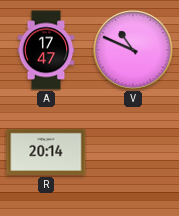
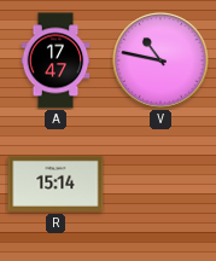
V: 10:49 -> 10:47
R: 20:14 -> 15:14
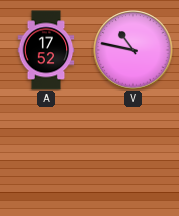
A: 17:47 -> 17:52
R: 15:14 -> none
